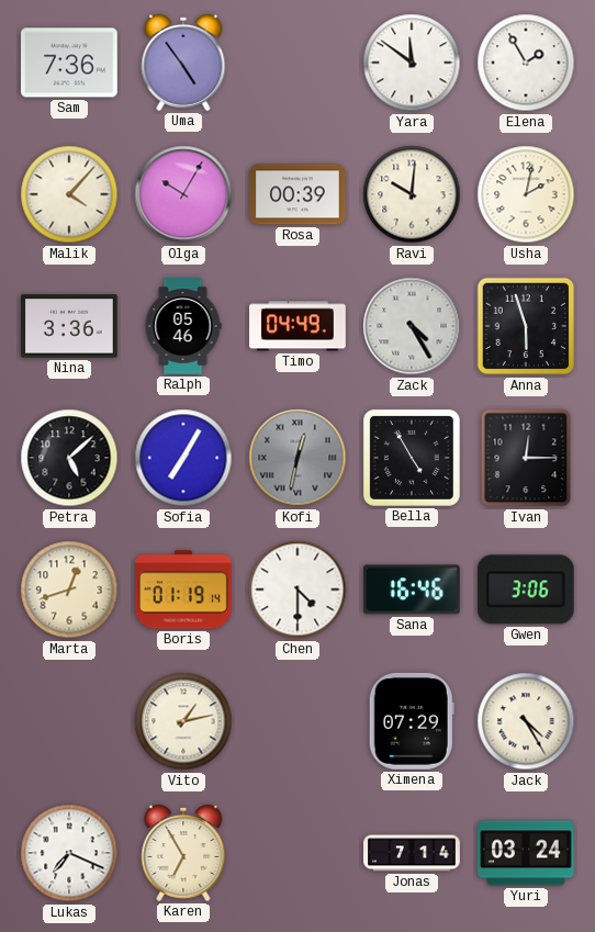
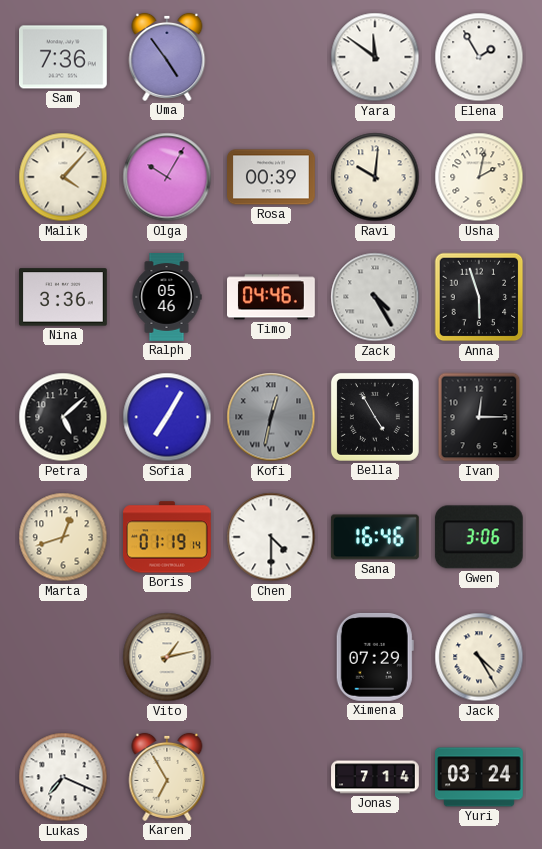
Timo: 04:49 -> 04:46
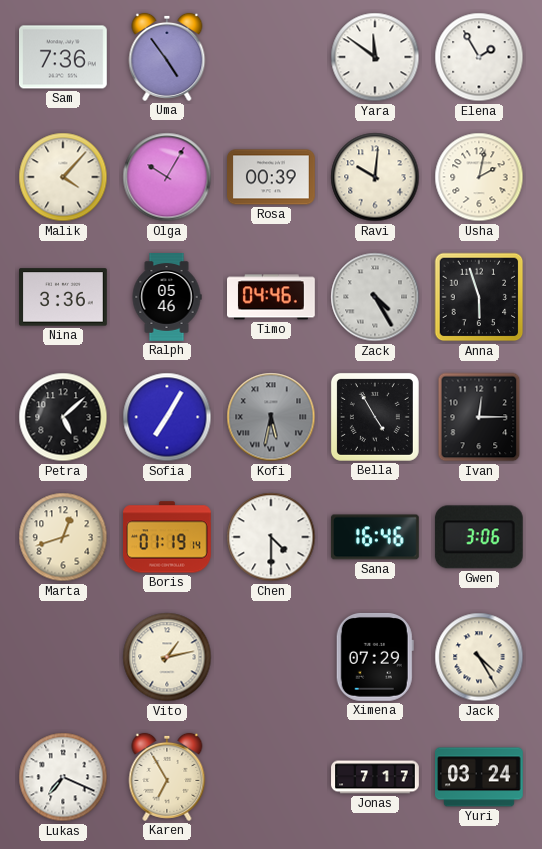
Kofi: 12:32 -> 5:32
Jonas: 7:14 -> 7:17
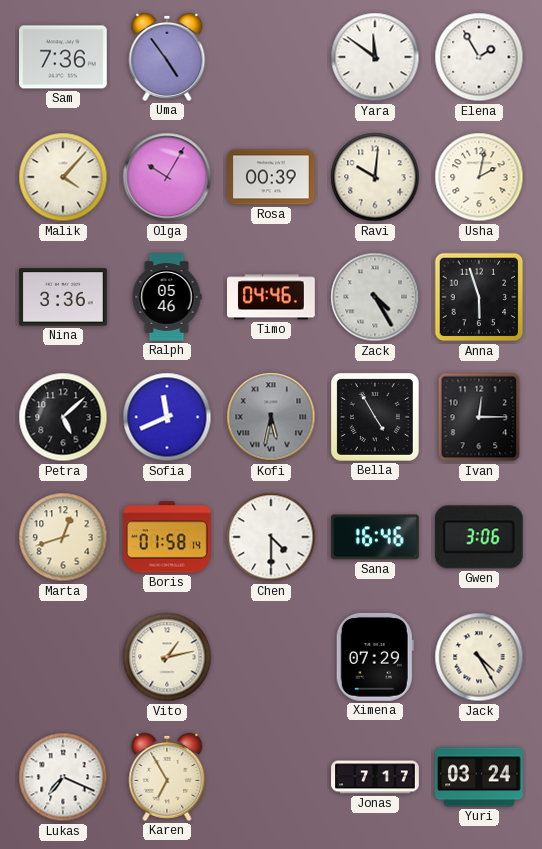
Sofia: 7:05 -> 11:41
Boris: 01:19 -> 01:58
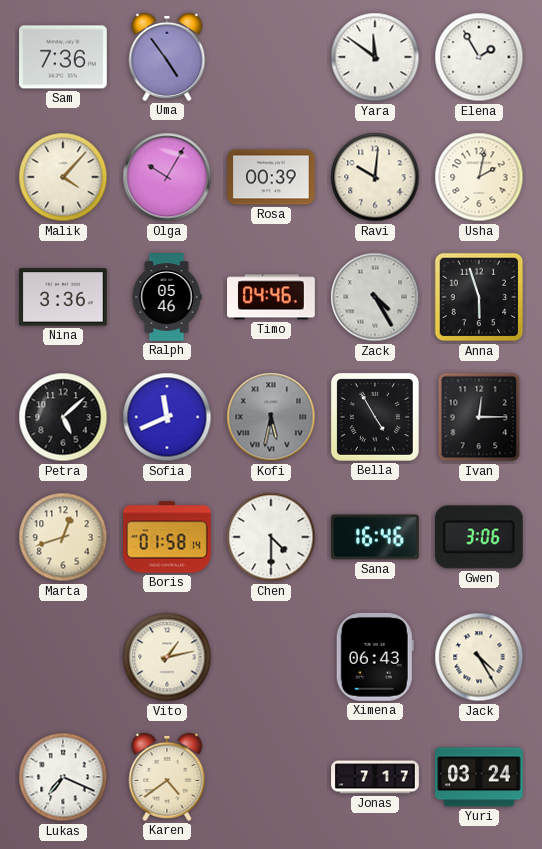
Ximena: 07:29 -> 06:43
Karen: 6:55 -> 4:39
